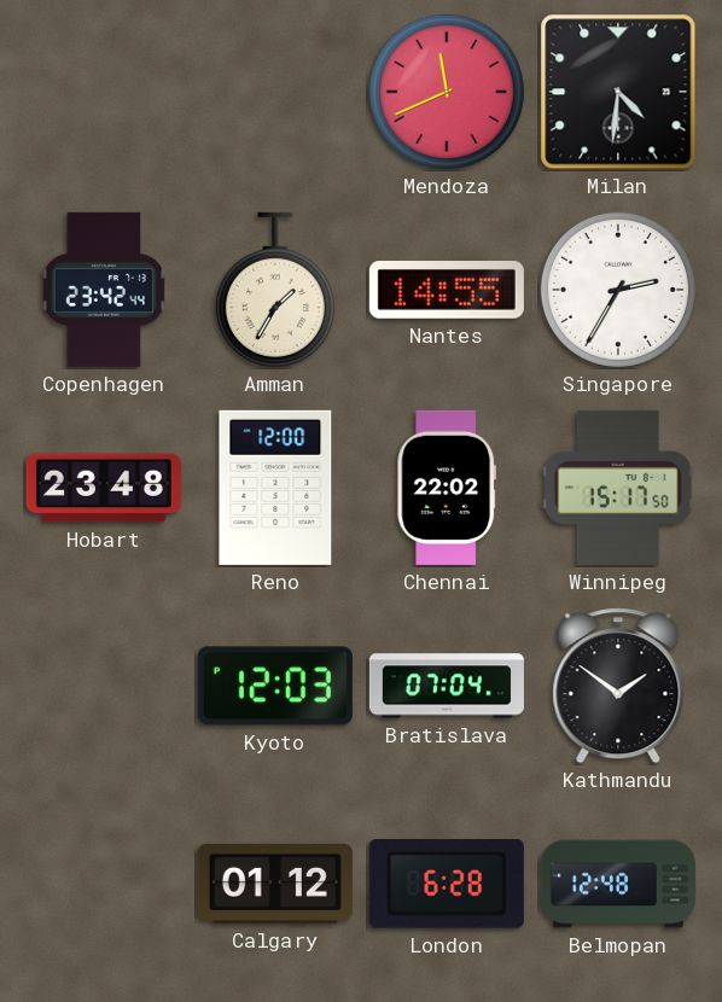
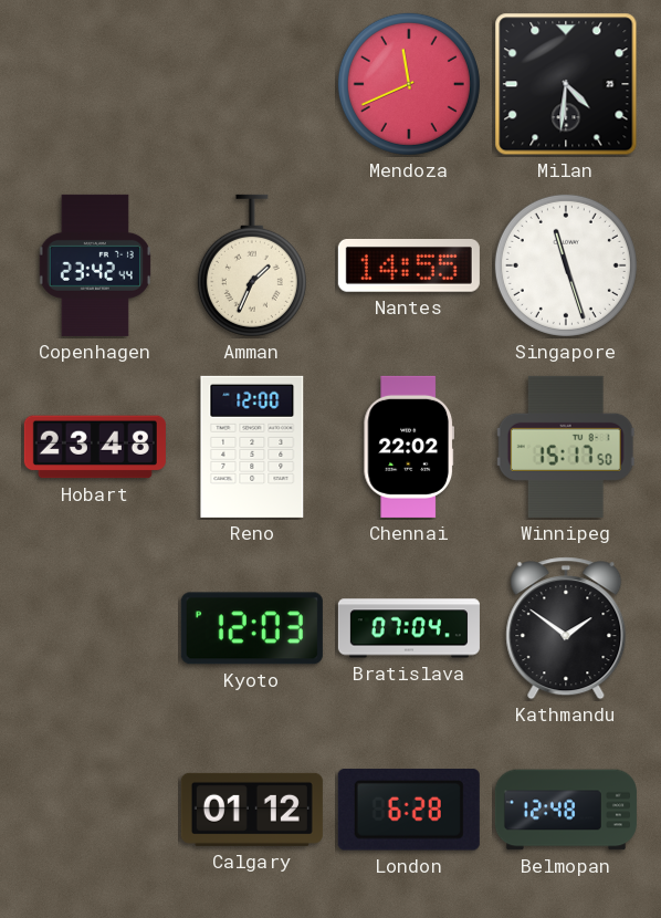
Amman: 1:35 -> 1:34
Singapore: 2:35 -> 11:27
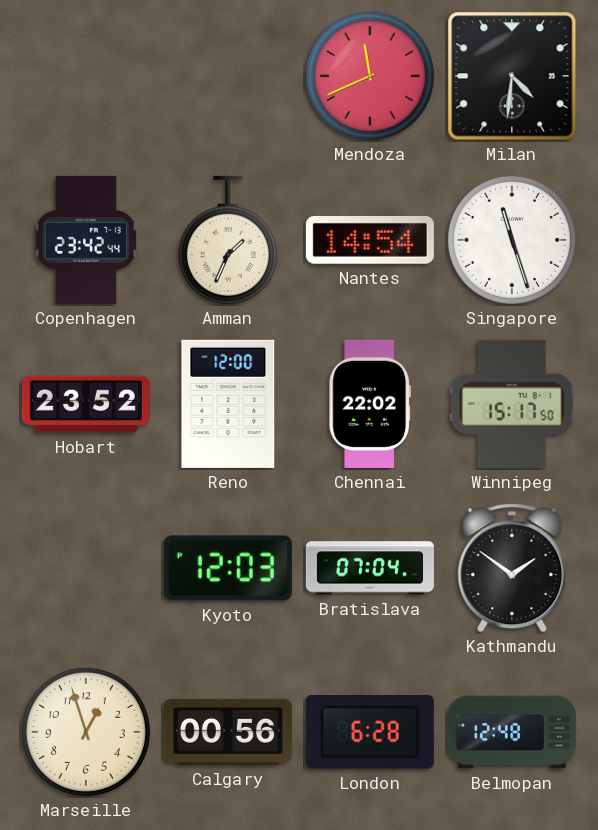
Nantes: 14:55 -> 14:54
Hobart: 23:48 -> 23:52
Marseille: none -> 12:57
Calgary: 01:12 -> 00:56
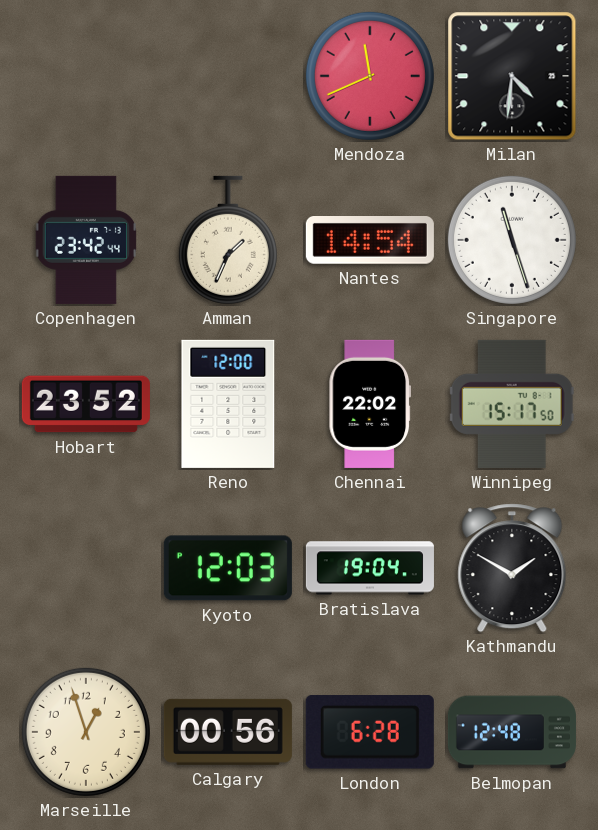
Bratislava: 07:04 -> 19:04
Kathmandu: 1:51 -> 1:50
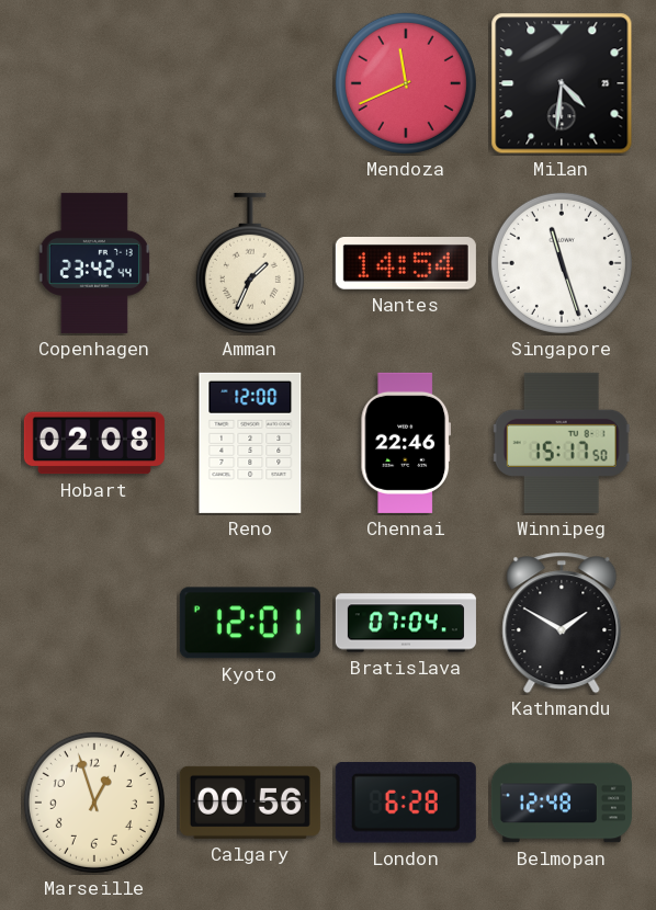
Hobart: 23:52 -> 02:08
Chennai: 22:02 -> 22:46
Kyoto: 12:03 -> 12:01
Bratislava: 19:04 -> 07:04
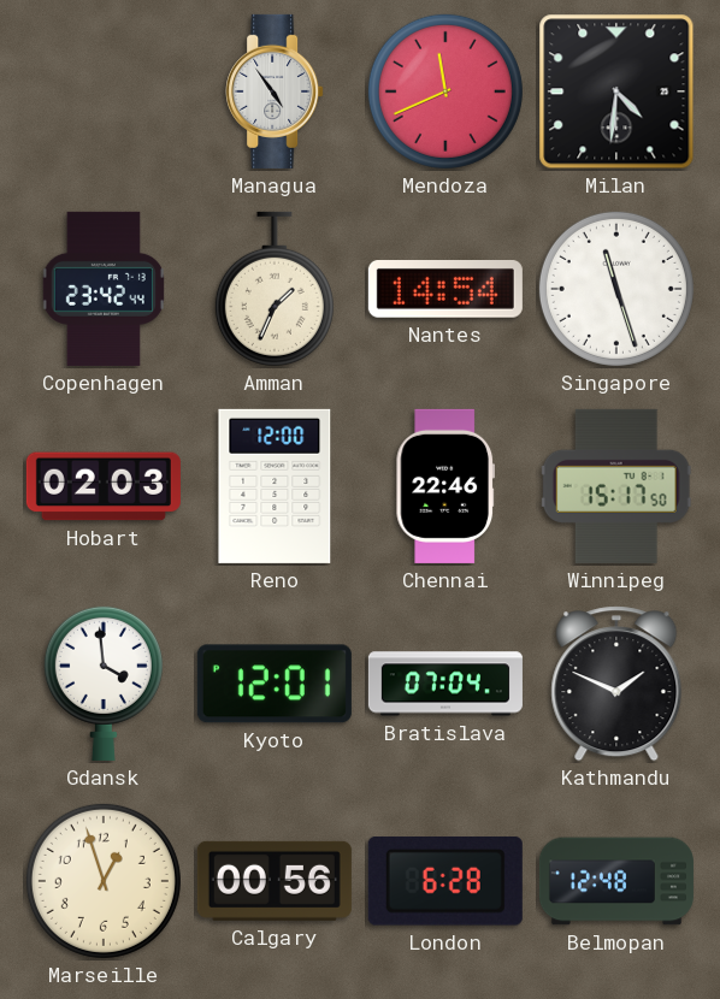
Managua: none -> 4:54
Hobart: 02:08 -> 02:03
Gdansk: none -> 3:59
Kathmandu: 1:50 -> 1:49
